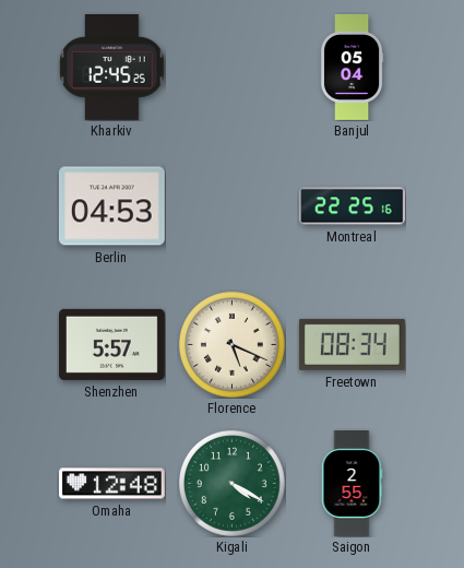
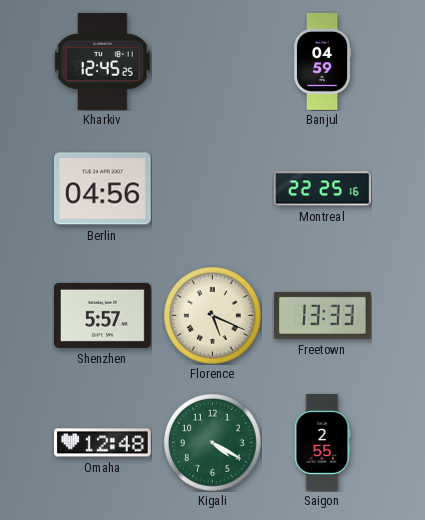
Banjul: 05:04 -> 04:59
Berlin: 04:53 -> 04:56
Freetown: 08:34 -> 13:33
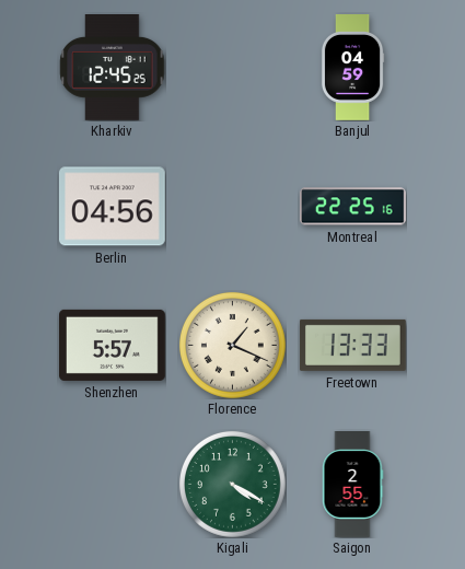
Florence: 5:19 -> 1:19
Omaha: 12:48 -> none
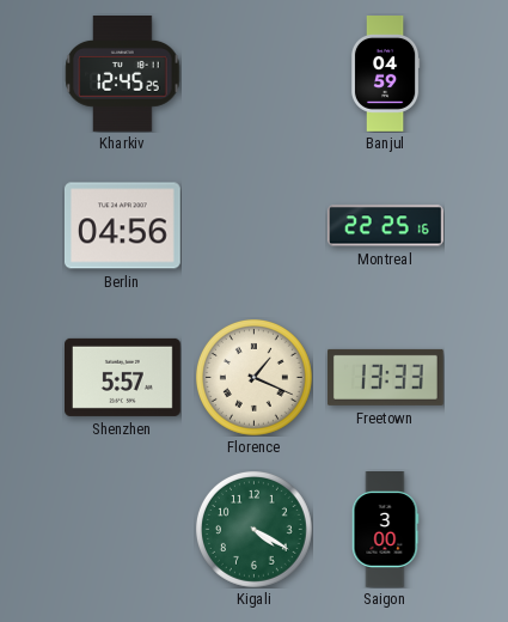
Saigon: 2:55 -> 3:00
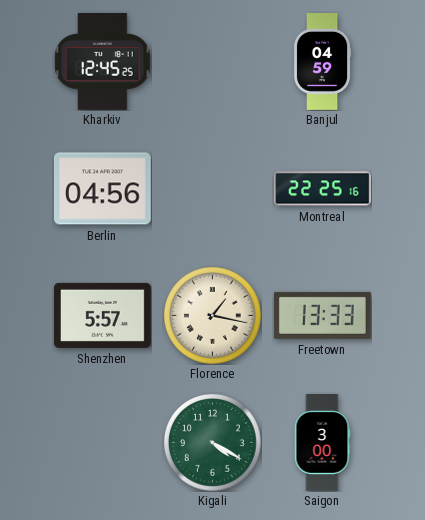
Florence: 1:19 -> 1:17
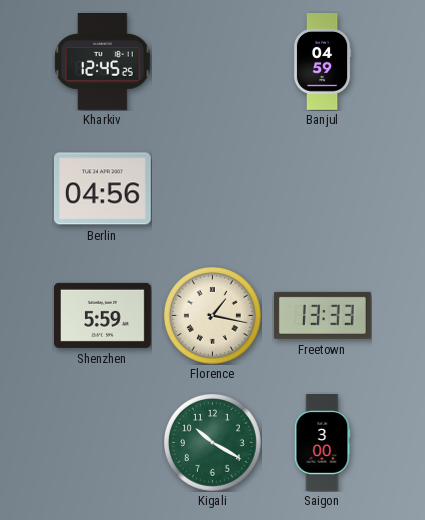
Montreal: 22:25 -> none
Shenzhen: 5:57 -> 5:59
Kigali: 4:20 -> 10:20
